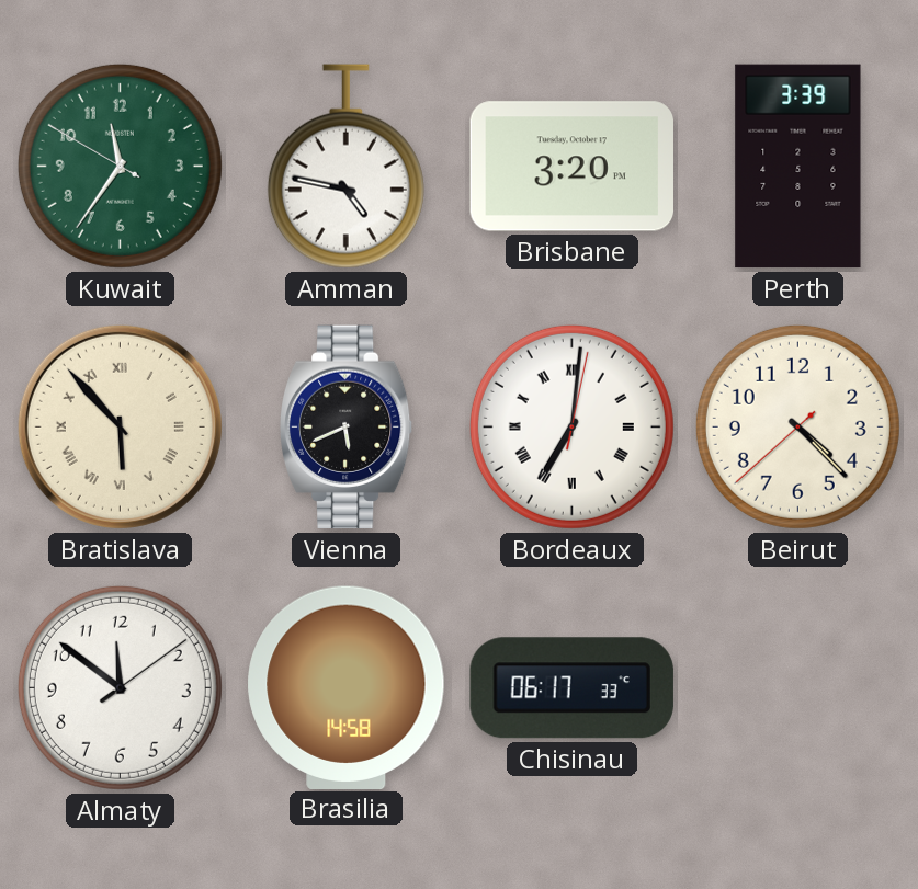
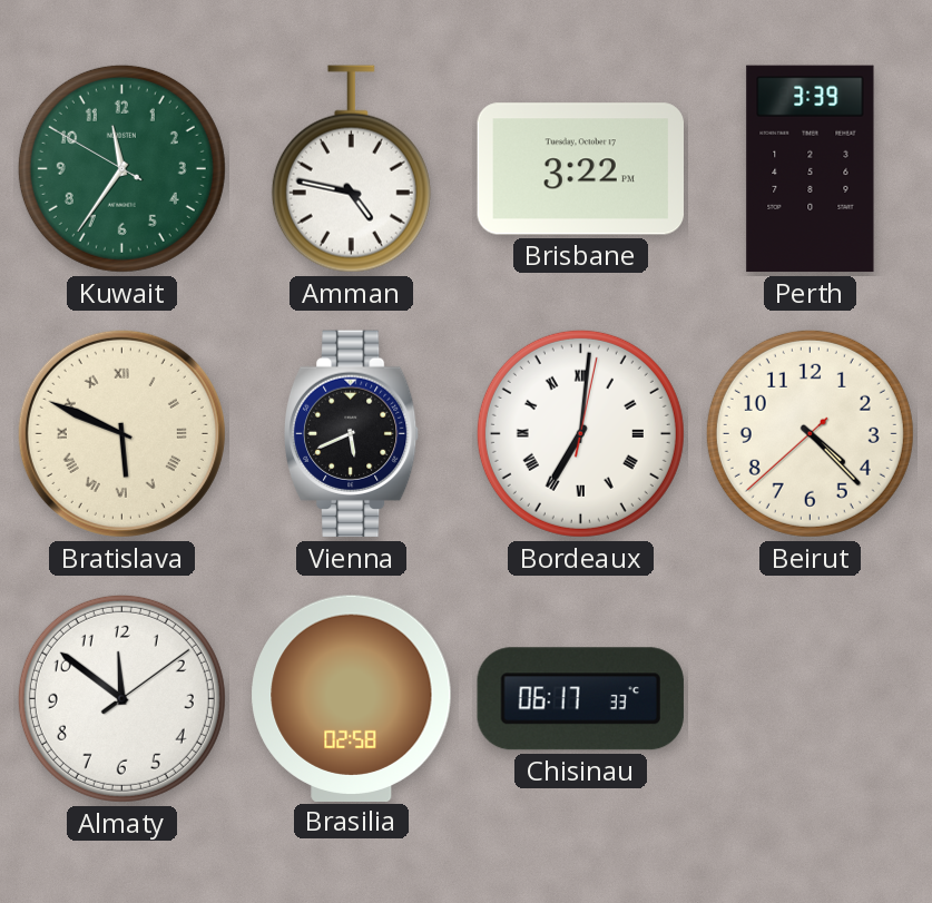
Brisbane: 3:20 -> 3:22
Bratislava: 5:53 -> 5:49
Brasilia: 14:58 -> 02:58
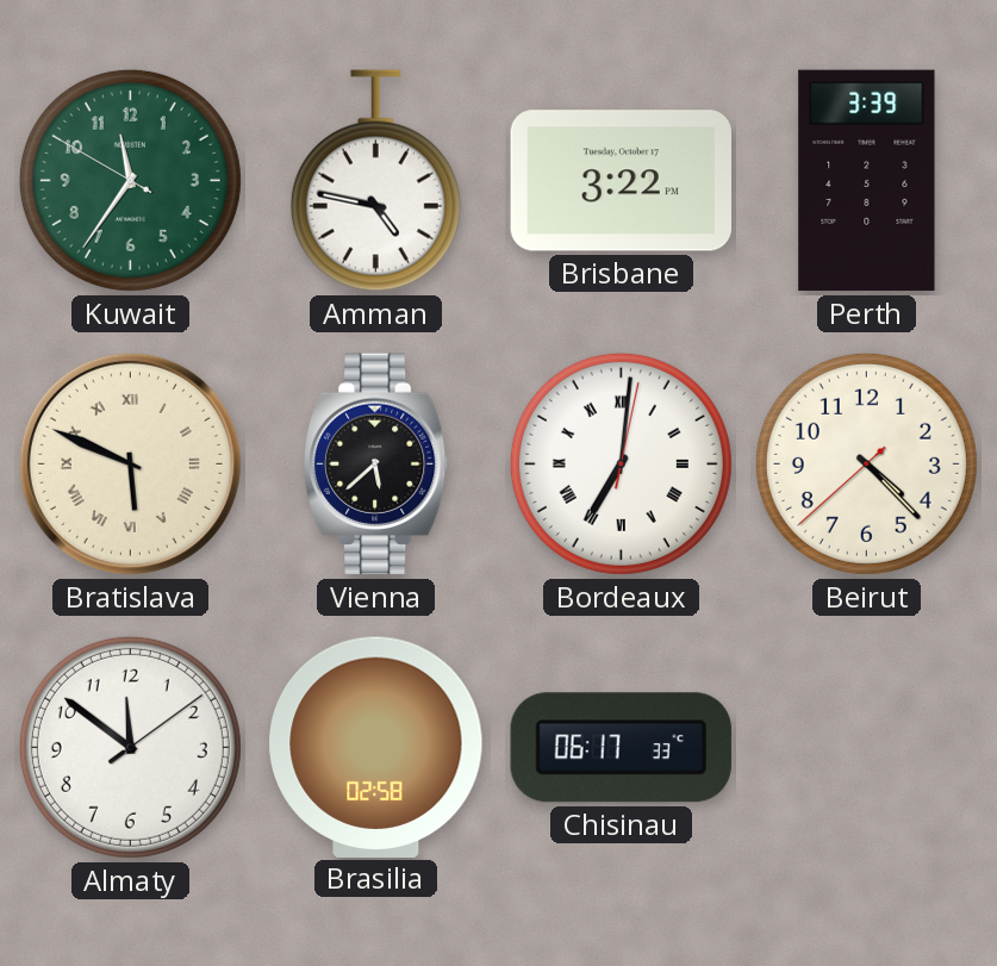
Vienna: 5:41 -> 5:38
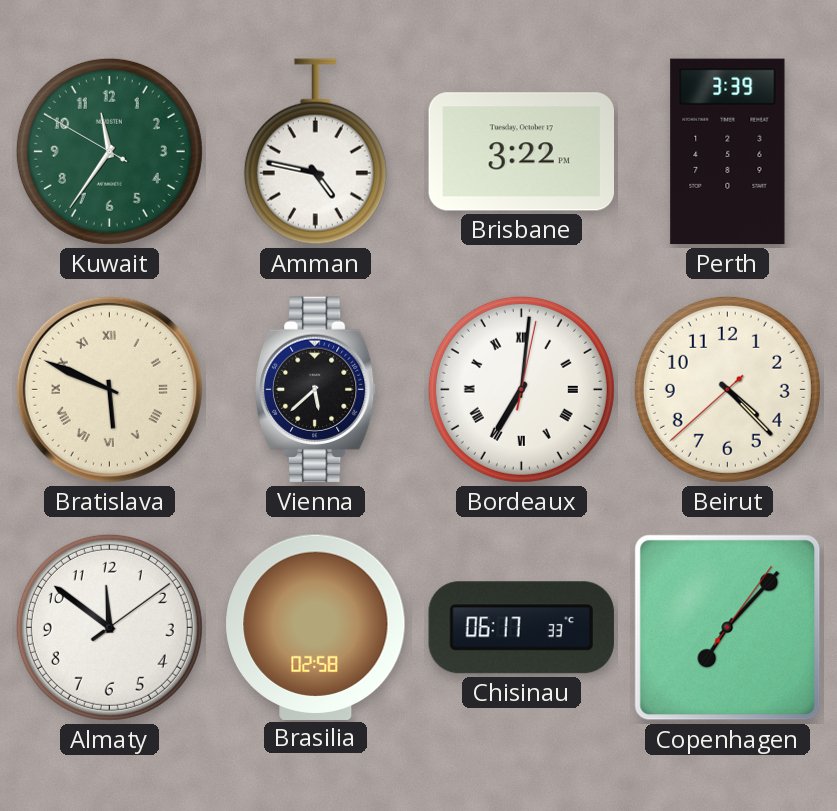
Copenhagen: none -> 7:07
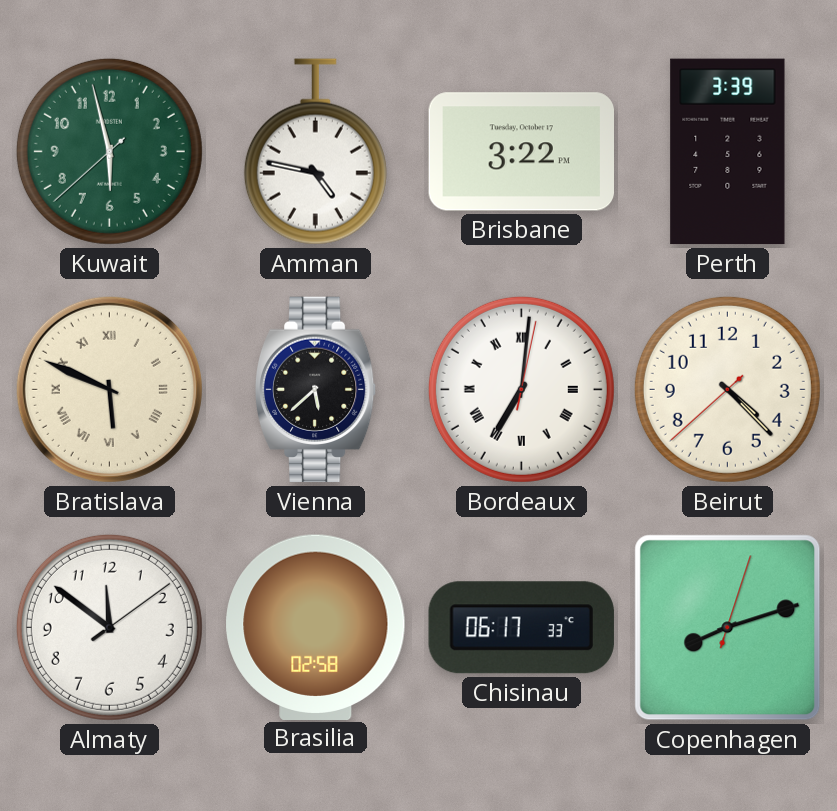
Kuwait: 11:35 -> 5:57
Copenhagen: 7:07 -> 8:12
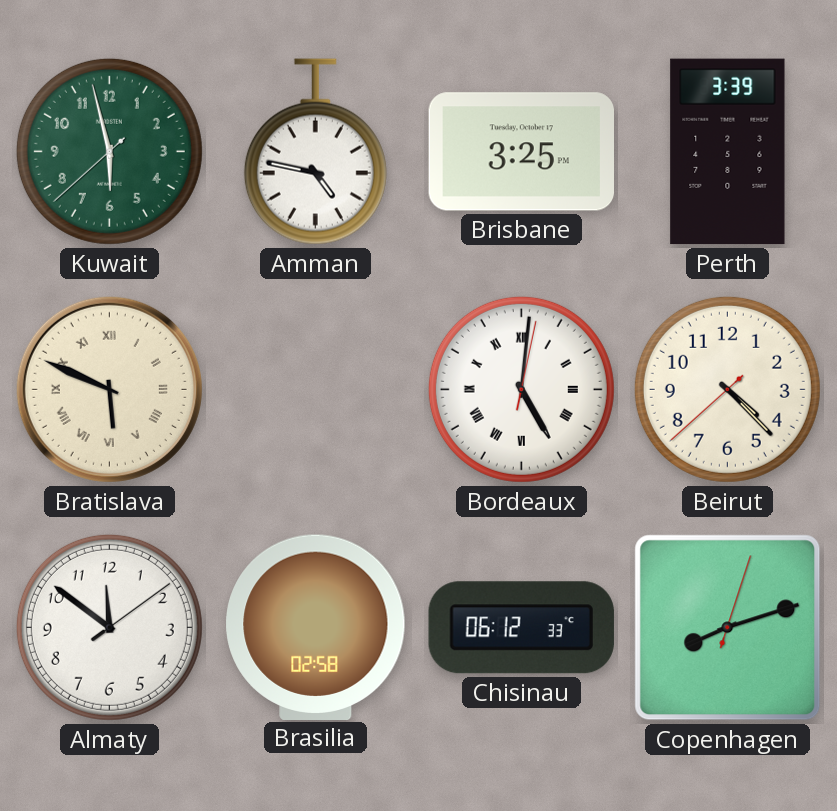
Brisbane: 3:22 -> 3:25
Vienna: 5:38 -> none
Bordeaux: 7:01 -> 5:01
Chisinau: 06:17 -> 06:12
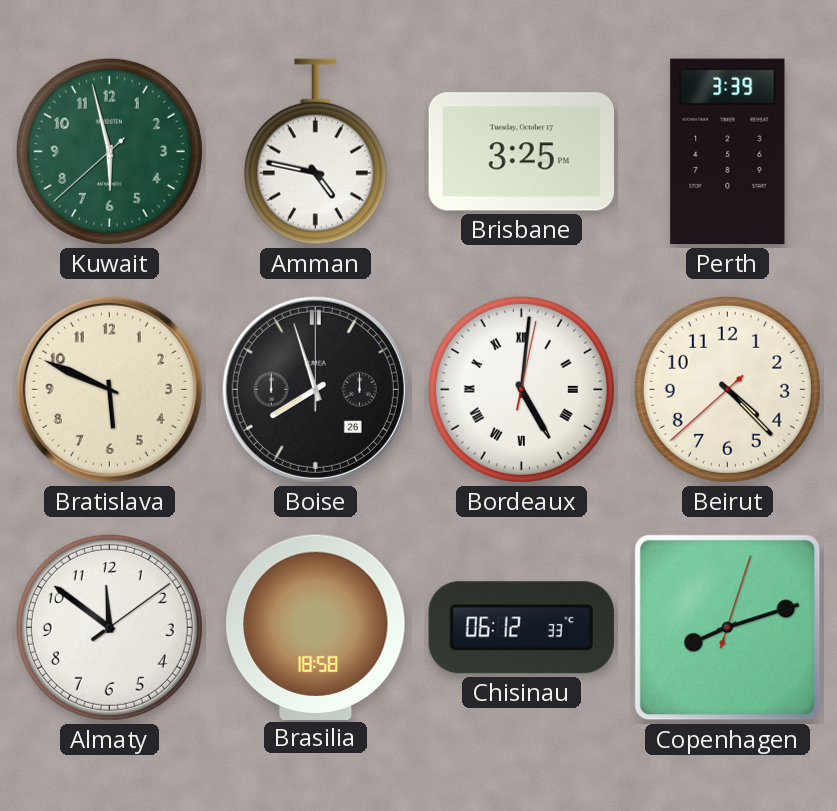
Bratislava numerals: Roman -> Arabic
Boise: none -> 7:57
Brasilia: 02:58 -> 18:58
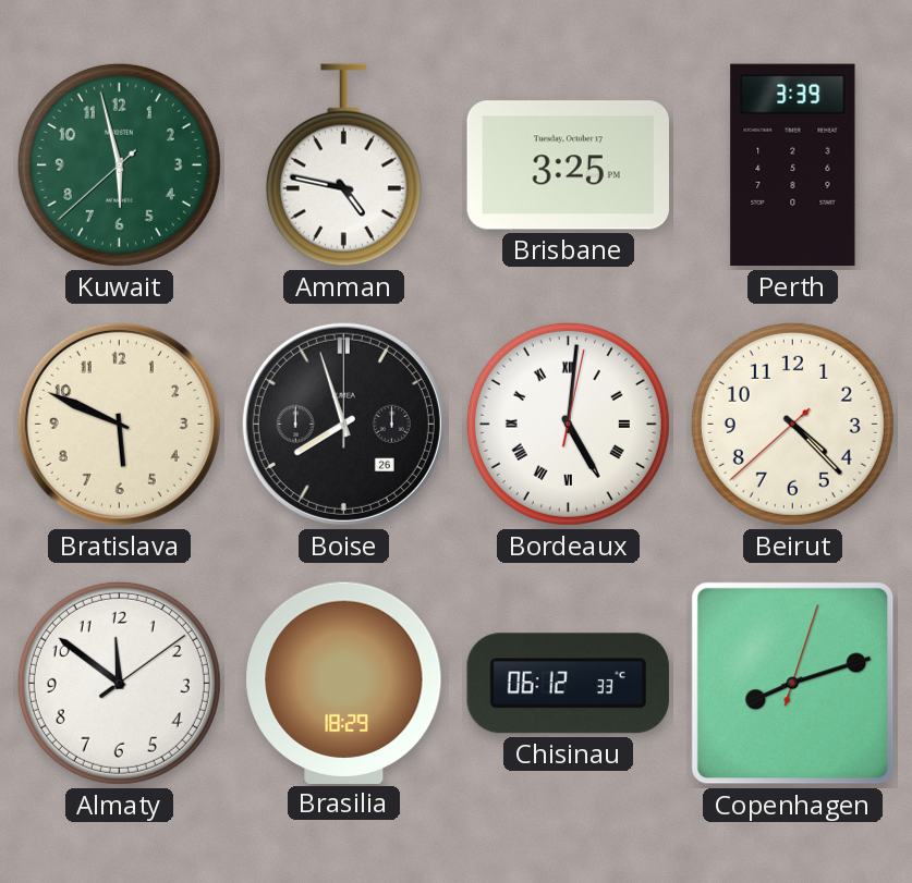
Brasilia: 18:58 -> 18:29
